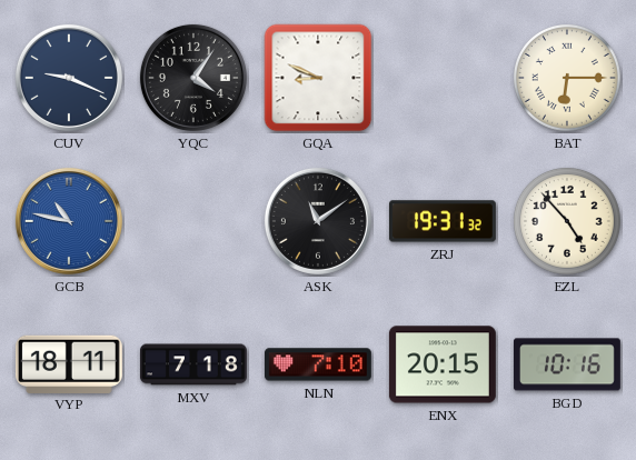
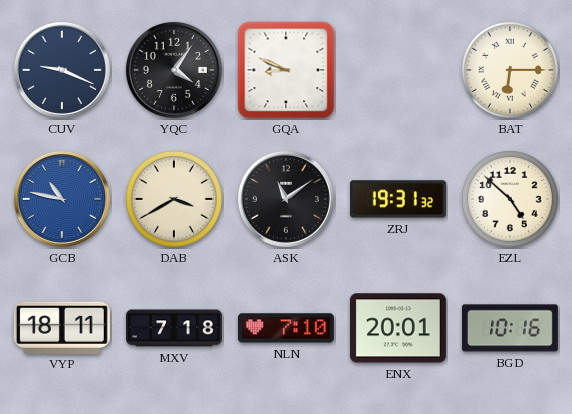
DAB: none -> 3:40
EZL: 4:53 -> 4:52
ENX: 20:15 -> 20:01
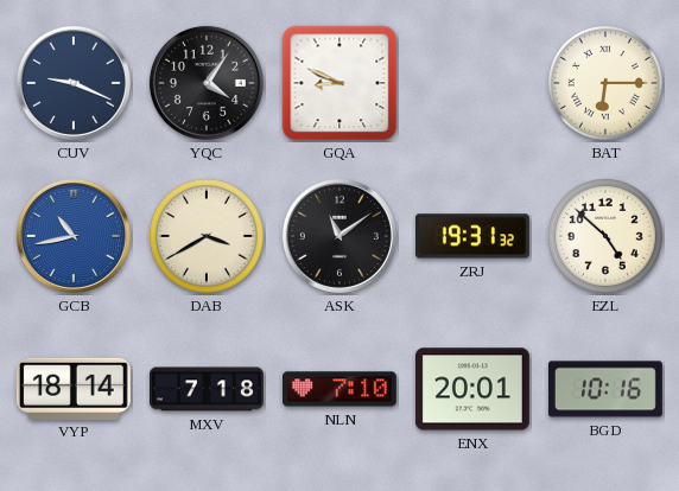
GCB: 10:47 -> 10:43
VYP: 18:11 -> 18:14
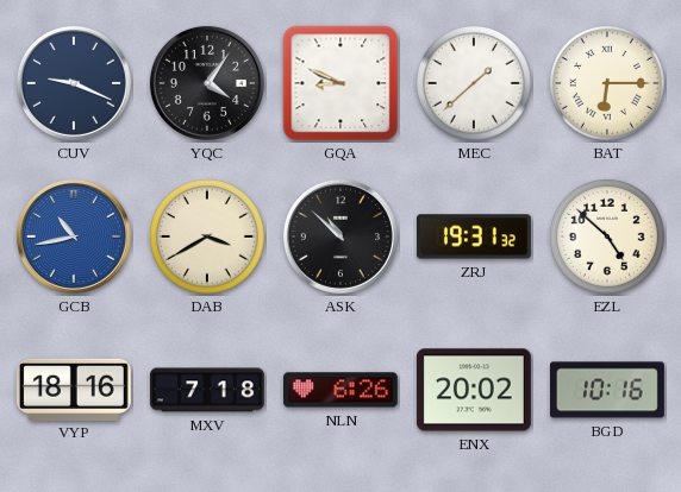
MEC: none -> 1:38
ASK: 11:09 -> 10:52
VYP: 18:14 -> 18:16
NLN: 7:10 -> 6:26
ENX: 20:01 -> 20:02
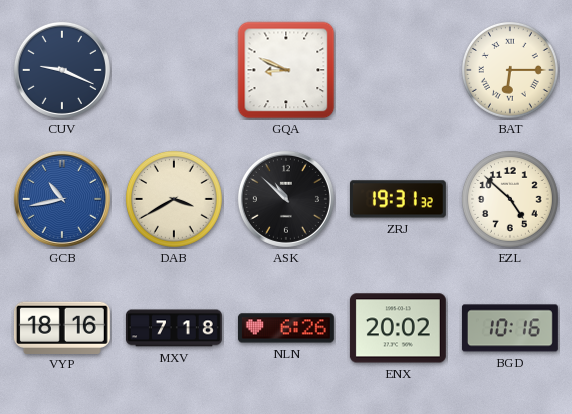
YQC: 4:06 -> none
MEC: 1:38 -> none
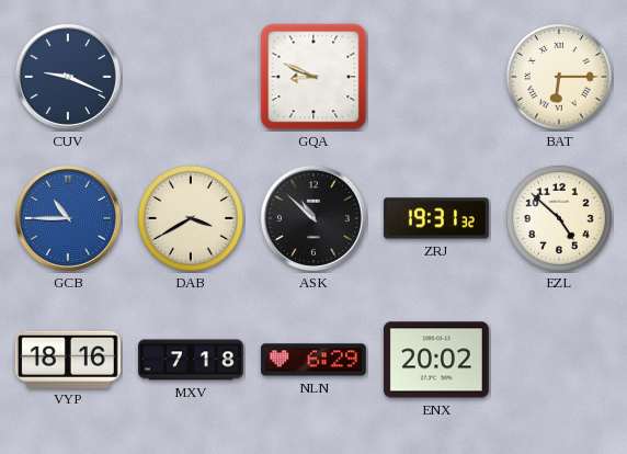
GCB: 10:43 -> 10:45
NLN: 6:26 -> 6:29
BGD: 10:16 -> none
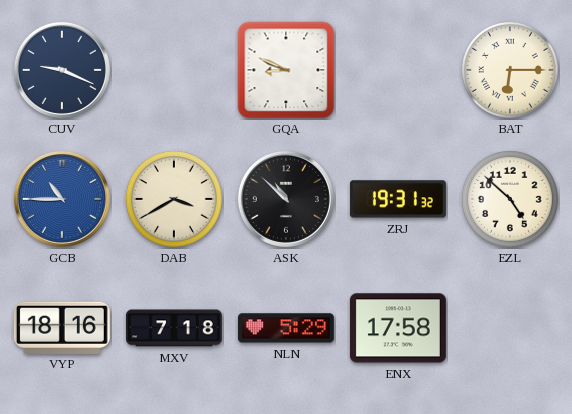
NLN: 6:29 -> 5:29
ENX: 20:02 -> 17:58
